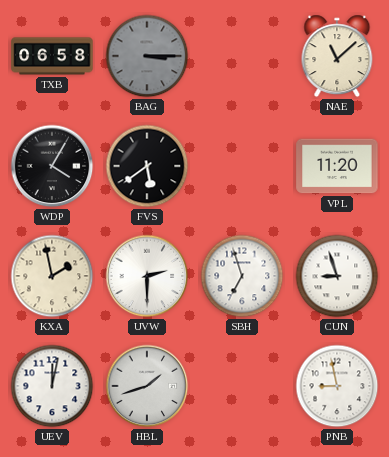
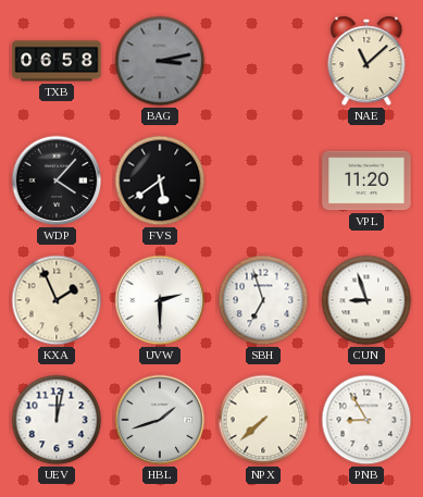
BAG: 3:15 -> 3:13
WDP: 4:05 -> 4:07
KXA: 1:58 -> 1:56
NPX: none -> 7:38
PNB: 8:58 -> 8:55
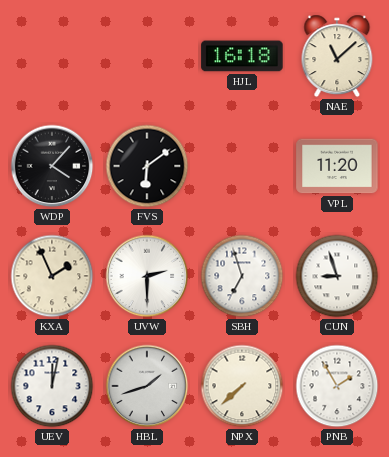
TXB: 06:58 -> none
BAG: 3:13 -> none
HJL: none -> 16:18
FVS: 5:39 -> 6:09
PNB: 8:55 -> 1:55
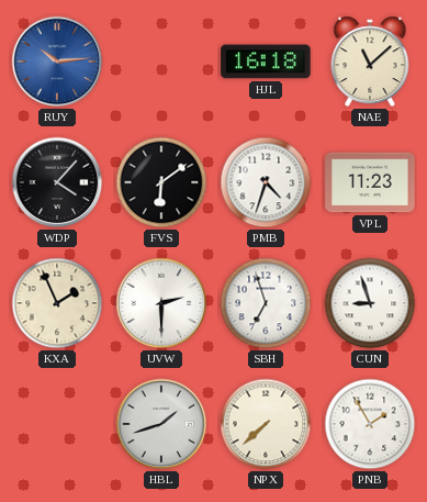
RUY: none -> 10:14
PMB: none -> 4:33
VPL: 11:20 -> 11:23
UEV: 12:02 -> none
